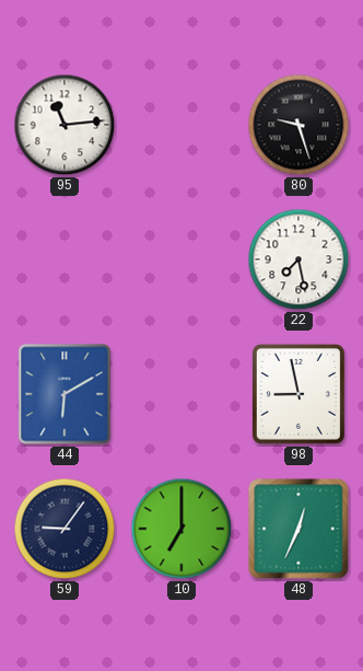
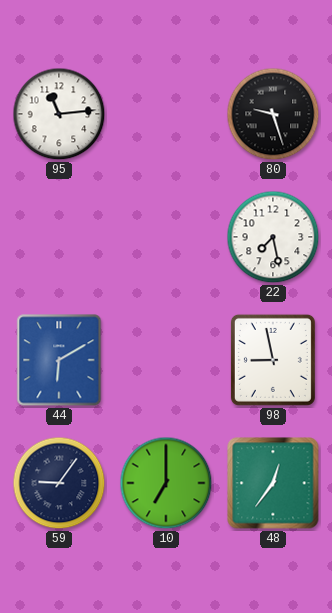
48: 12:34 -> 12:36
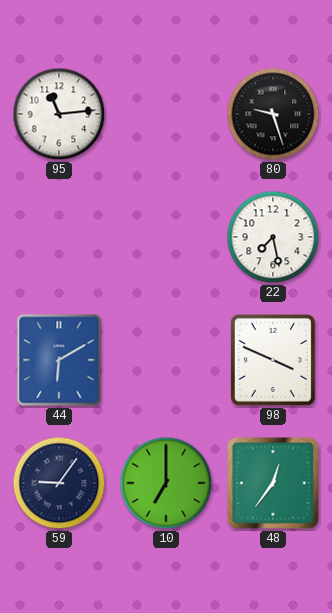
98: 8:58 -> 3:49
